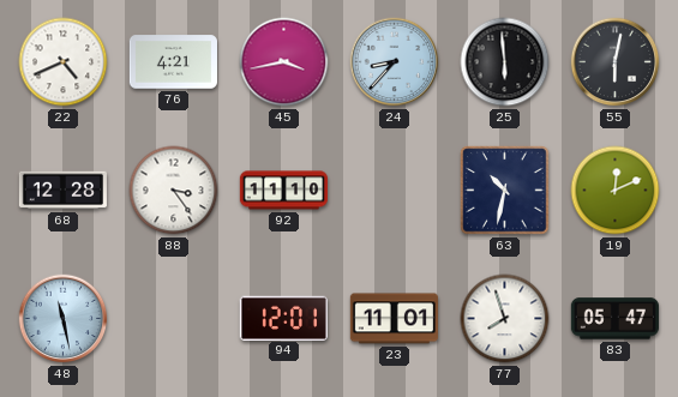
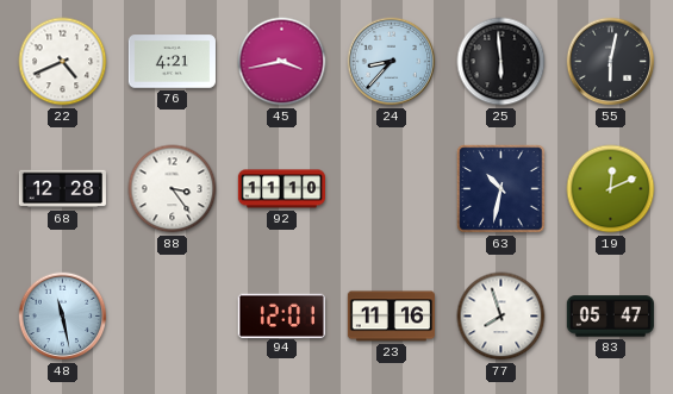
23: 11:01 -> 11:16
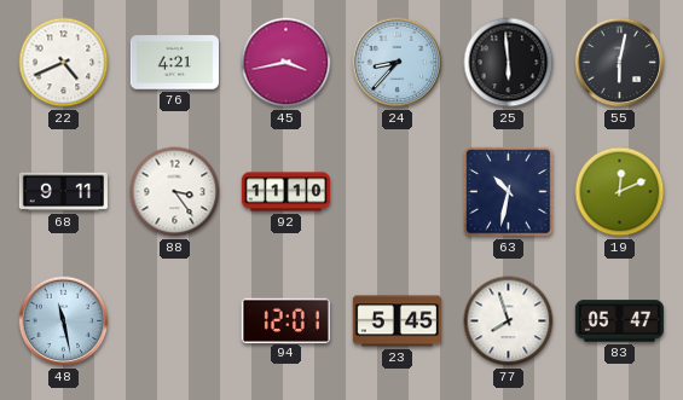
68: 12:28 -> 9:11
23: 11:16 -> 5:45
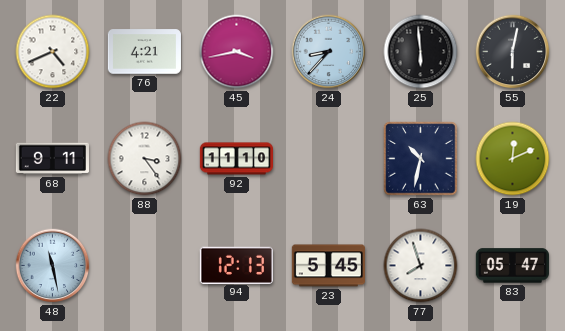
94: 12:01 -> 12:13
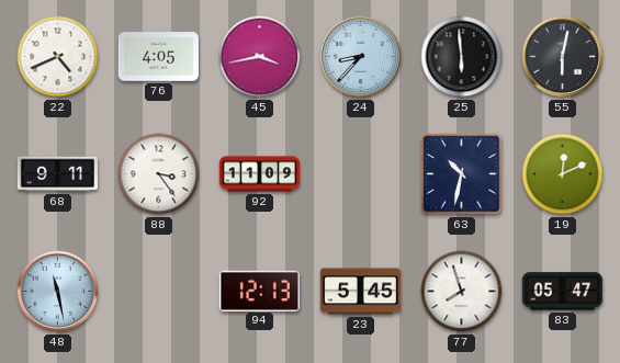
76: 4:21 -> 4:05
92: 11:10 -> 11:09
